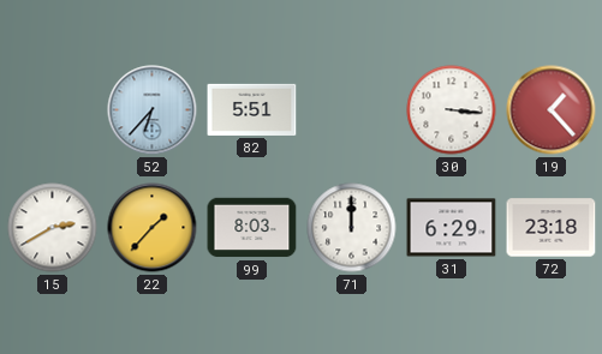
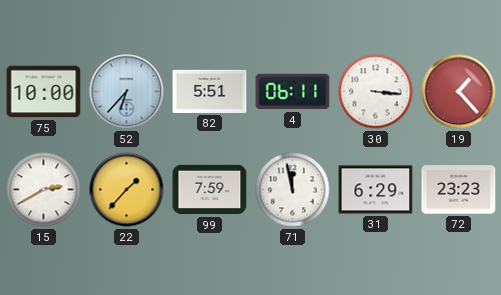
75: none -> 10:00
4: none -> 06:11
99: 8:03 -> 7:59
71: 12:00 -> 11:58
72: 23:18 -> 23:23
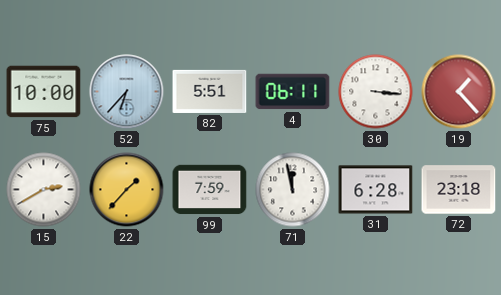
31: 6:29 -> 6:28
72: 23:23 -> 23:18
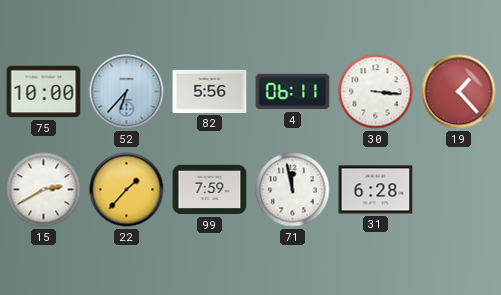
82: 5:51 -> 5:56
72: 23:18 -> none
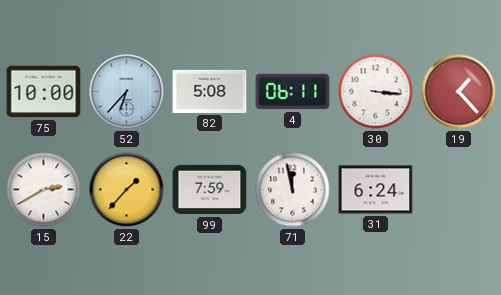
82: 5:56 -> 5:08
31: 6:28 -> 6:24
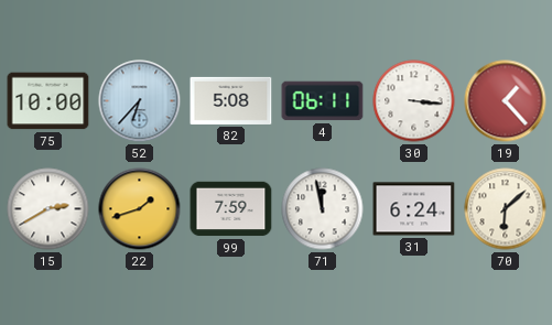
22: 1:37 -> 1:42
70: none -> 6:08
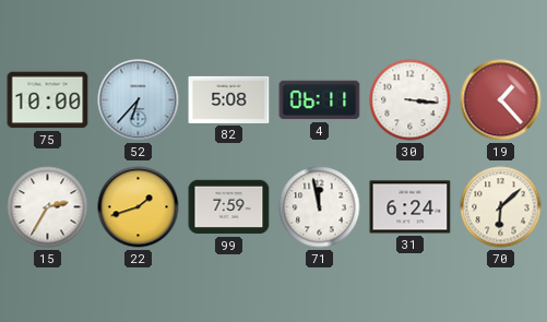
15: 2:40 -> 2:35
